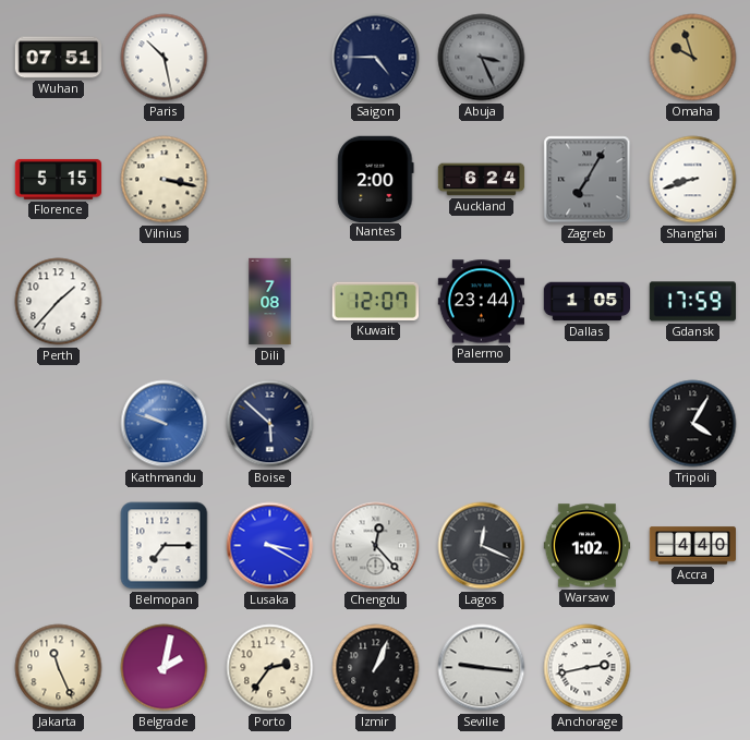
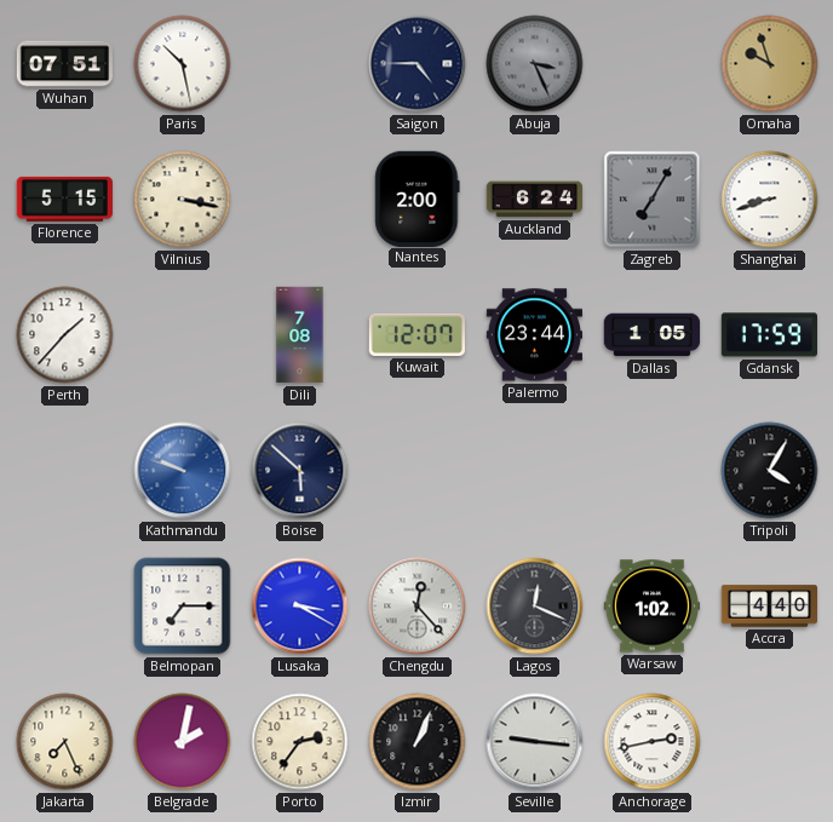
Jakarta: 11:26 -> 7:26
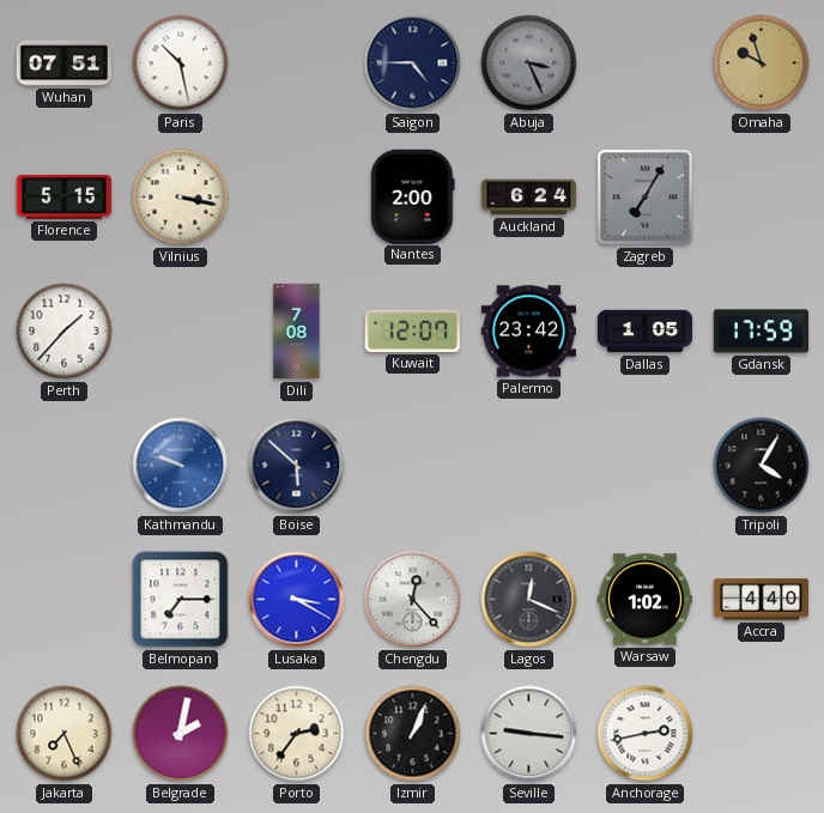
Shanghai: 8:42 -> none
Palermo: 23:44 -> 23:42
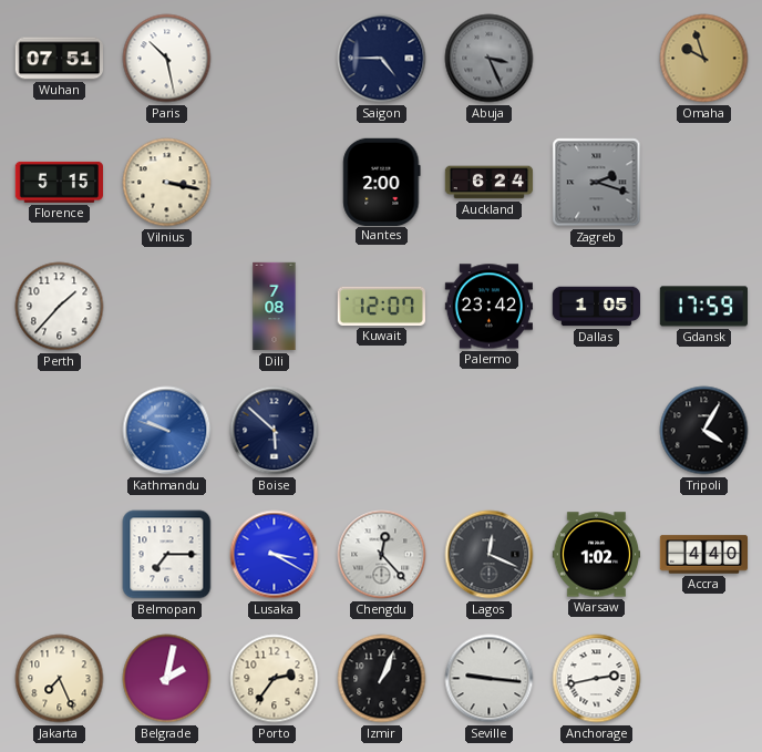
Zagreb: 7:05 -> 2:18
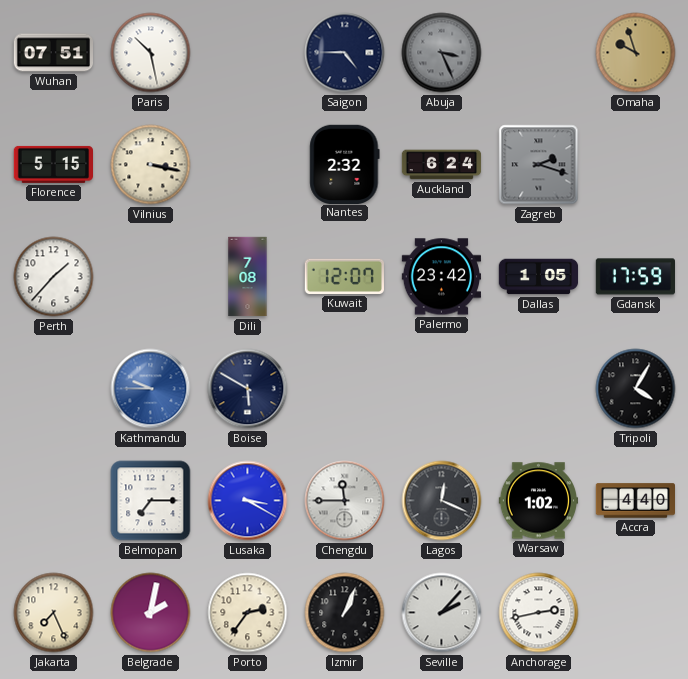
Nantes: 2:00 -> 2:32
Kathmandu: 9:48 -> 9:45
Boise: 5:52 -> 5:50
Chengdu: 12:23 -> 11:45
Seville: 9:16 -> 2:07
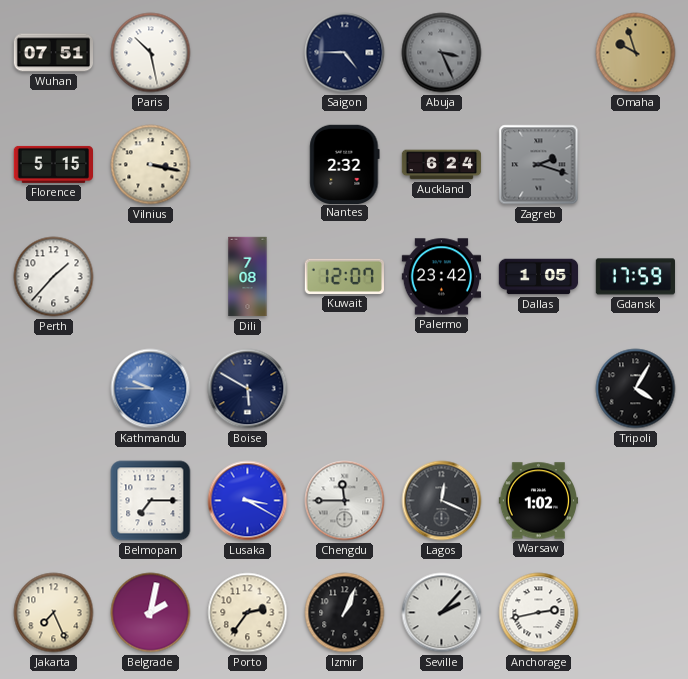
Accra: 4:40 -> none
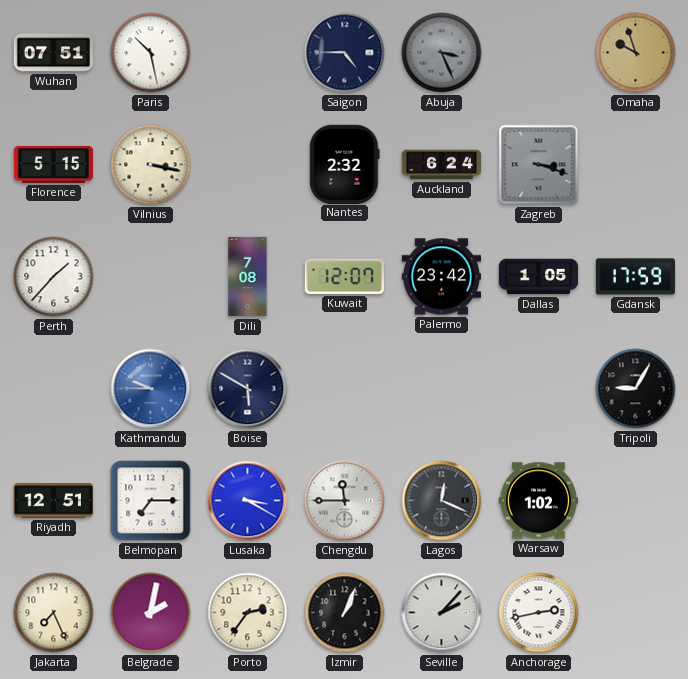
Zagreb: 2:18 -> 3:18
Tripoli: 4:05 -> 9:05
Riyadh: none -> 12:51
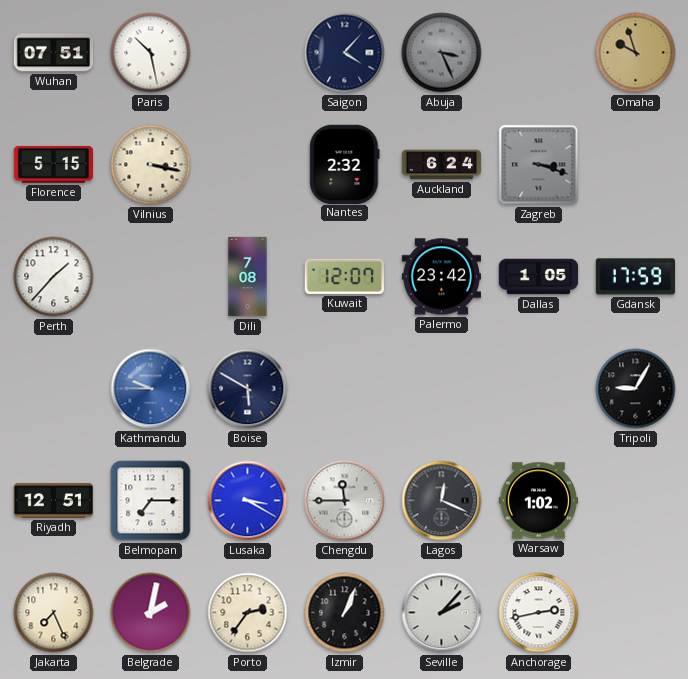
Saigon: 4:45 -> 4:07
